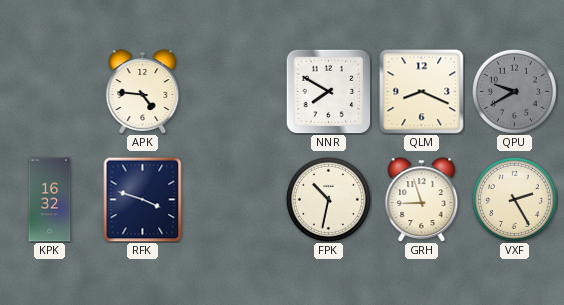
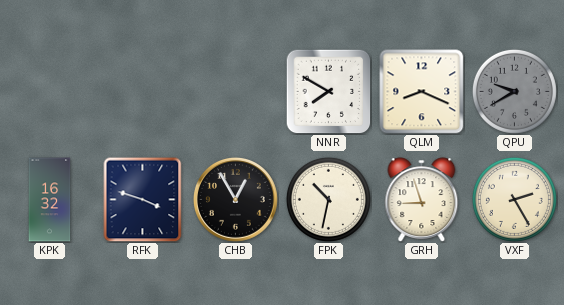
APK: 4:46 -> none
CHB: none -> 12:55
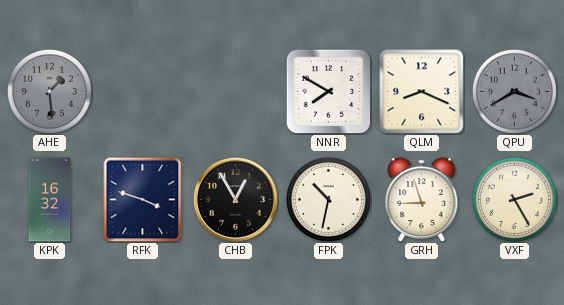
AHE: none -> 1:29
QPU: 9:40 -> 3:40
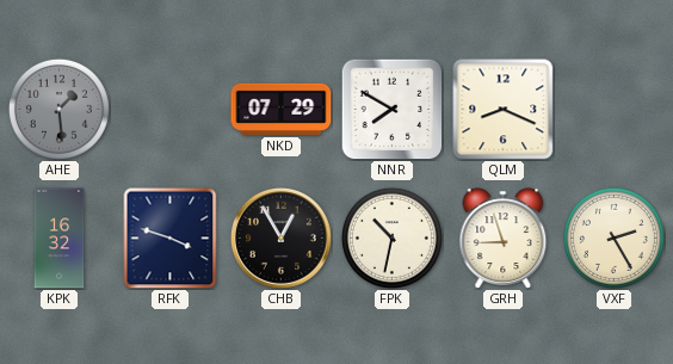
NKD: none -> 07:29
QPU: 3:40 -> none
